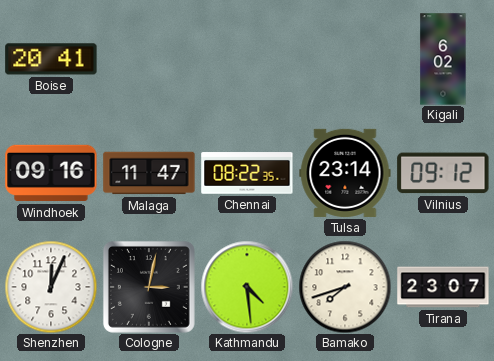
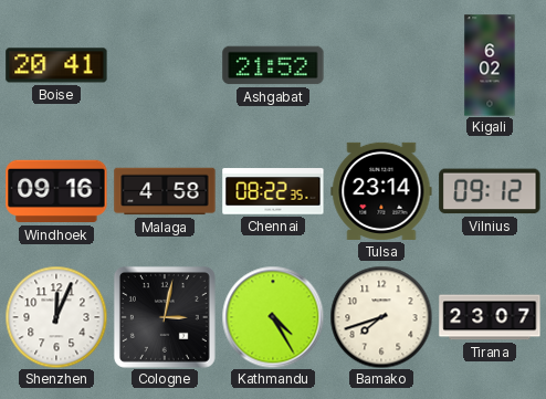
Ashgabat: none -> 21:52
Malaga: 11:47 -> 4:58
Kathmandu: 4:29 -> 4:25
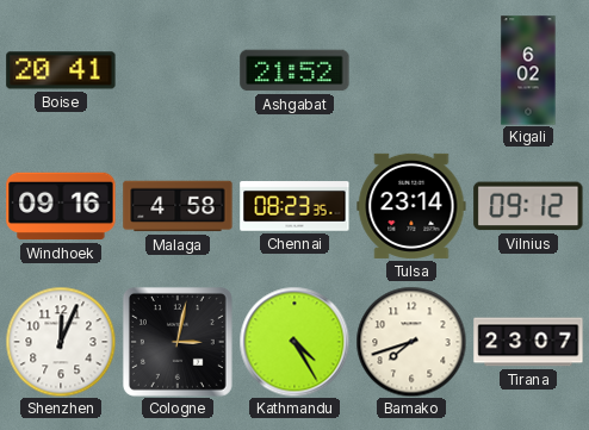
Chennai: 08:22 -> 08:23
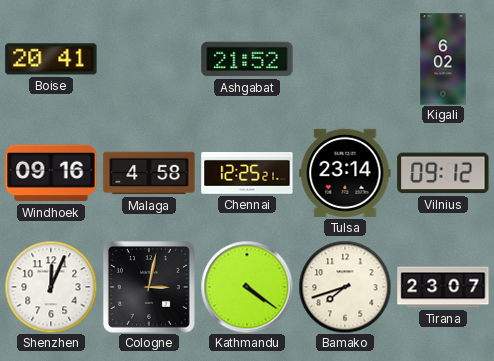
Chennai: 08:23 -> 12:25
Kathmandu: 4:25 -> 4:21
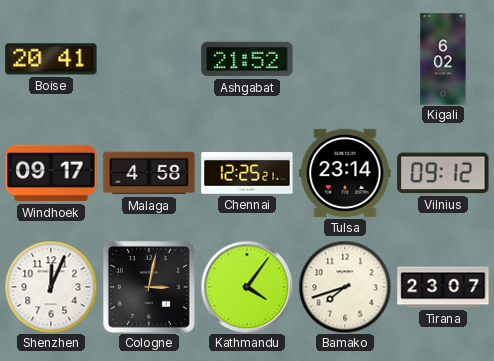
Windhoek: 09:16 -> 09:17
Kathmandu: 4:21 -> 4:06
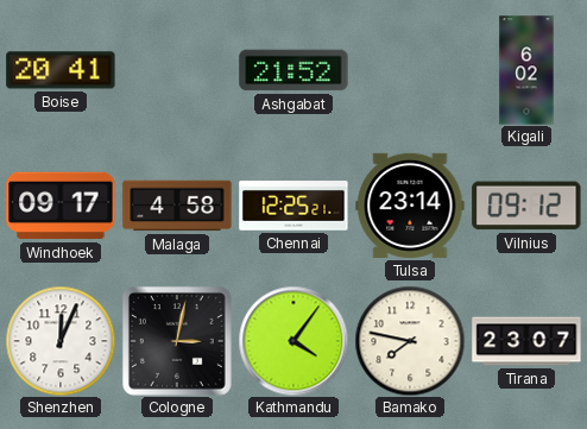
Bamako: 7:42 -> 7:47
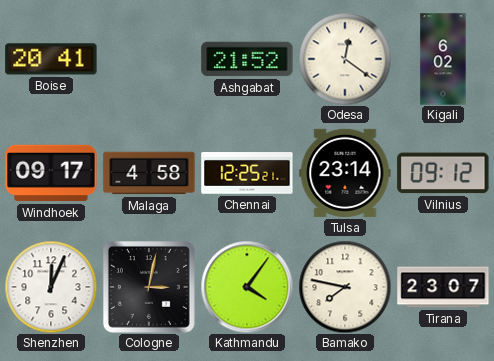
Odesa: none -> 12:21
